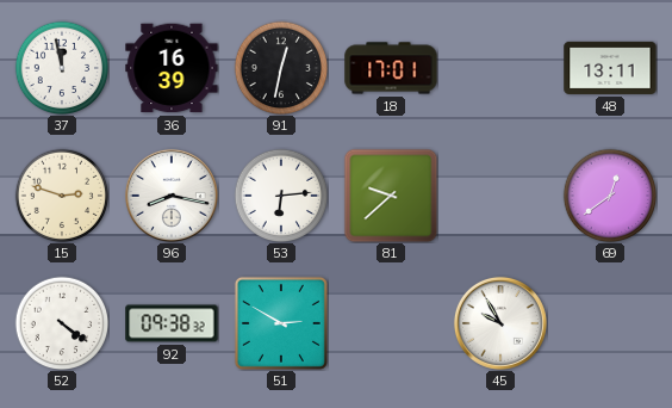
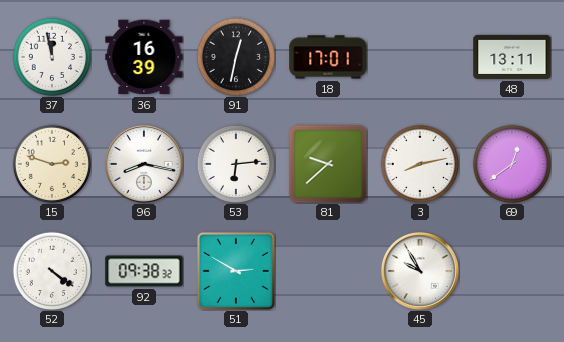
3: none -> 8:13
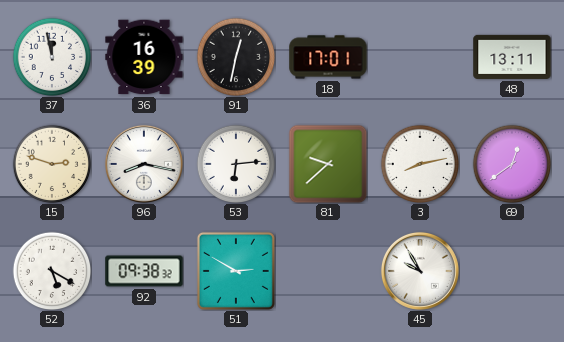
52: 4:21 -> 5:20
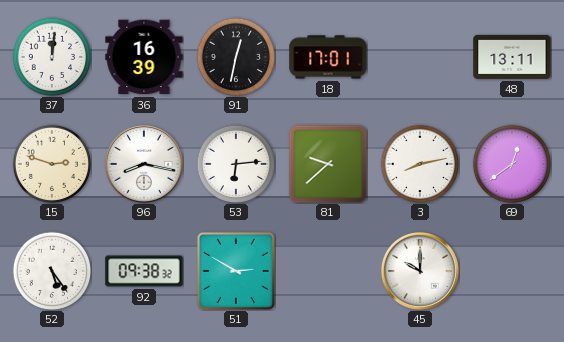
37: 11:58 -> 12:01
52: 5:20 -> 5:24
45: 9:55 -> 10:00
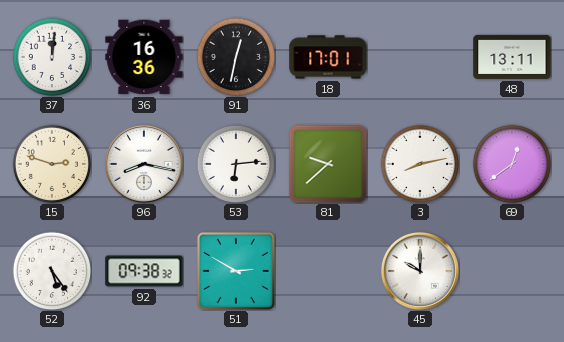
36: 16:39 -> 16:36
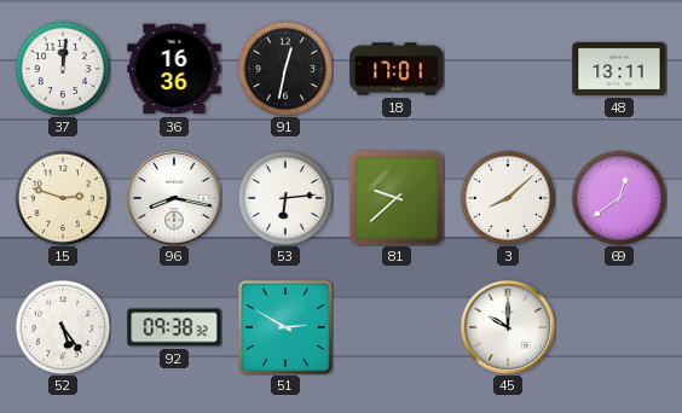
3: 8:13 -> 8:08
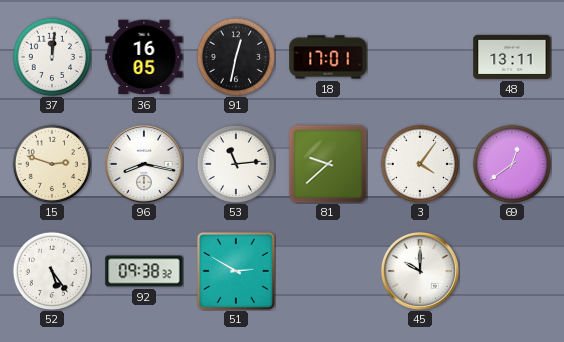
36: 16:36 -> 16:05
53: 6:14 -> 11:14
3: 8:08 -> 4:06
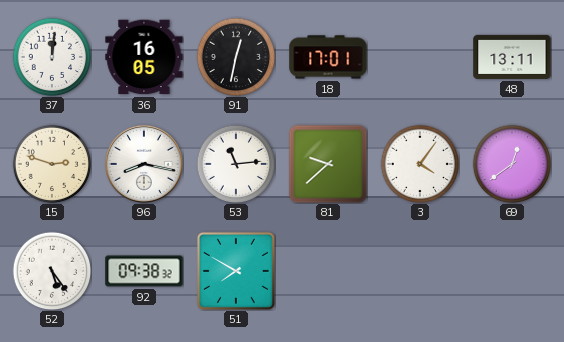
51: 2:50 -> 7:50
45: 10:00 -> none
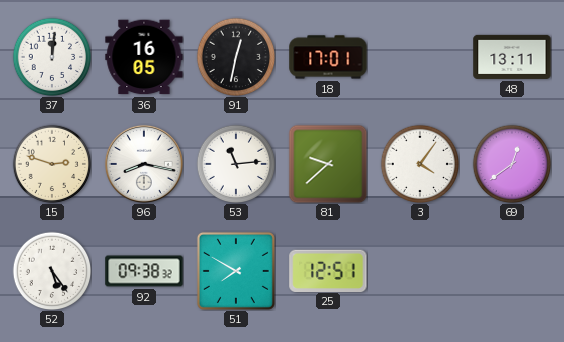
25: none -> 12:51
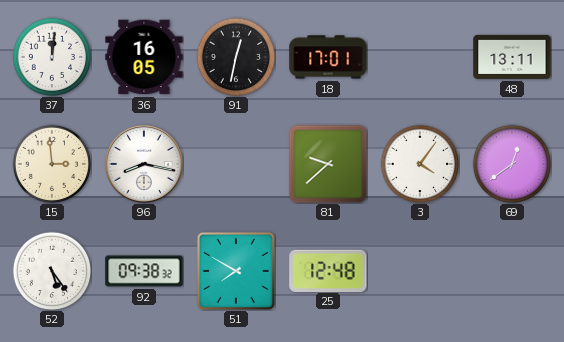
15: 2:48 -> 2:59
53: 11:14 -> none
25: 12:51 -> 12:48
